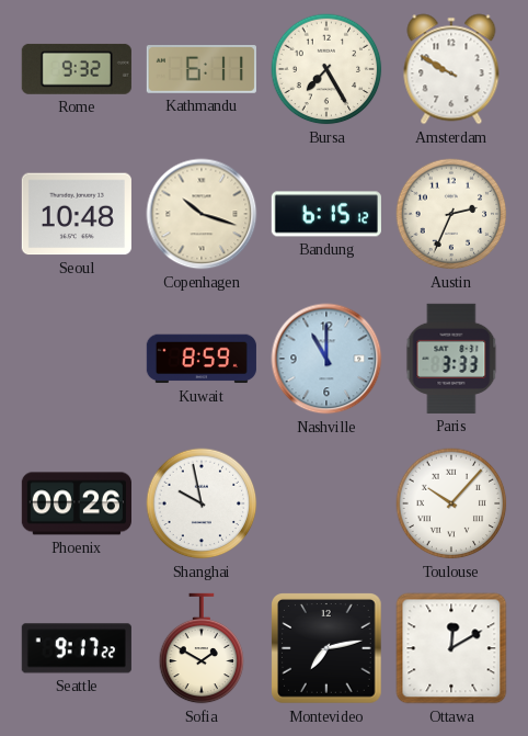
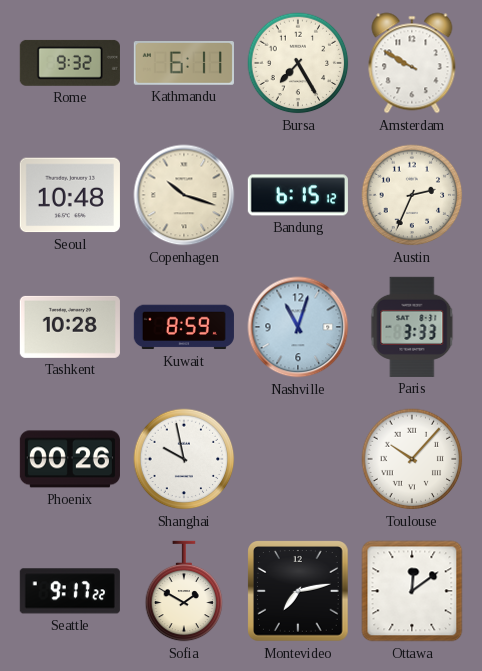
Tashkent: none -> 10:28
Nashville: 11:00 -> 11:03
Ottawa: 12:10 -> 12:09
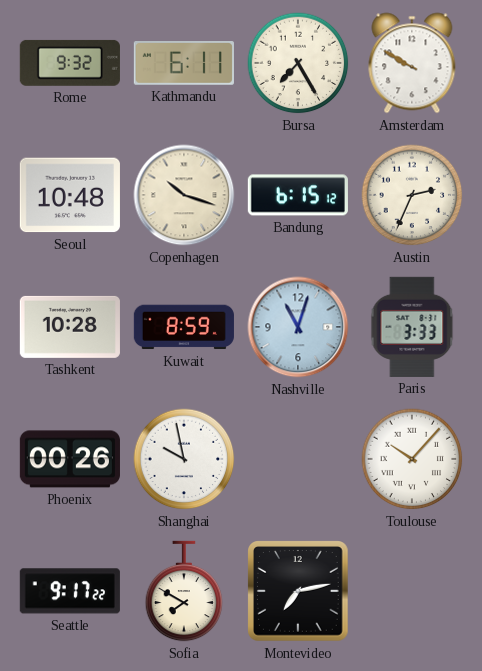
Sofia: 1:50 -> 7:50
Ottawa: 12:09 -> none
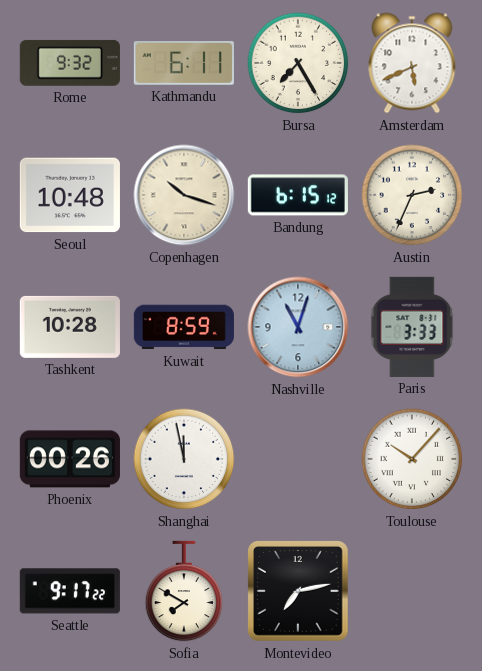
Amsterdam: 9:50 -> 5:41
Shanghai: 9:58 -> 11:58
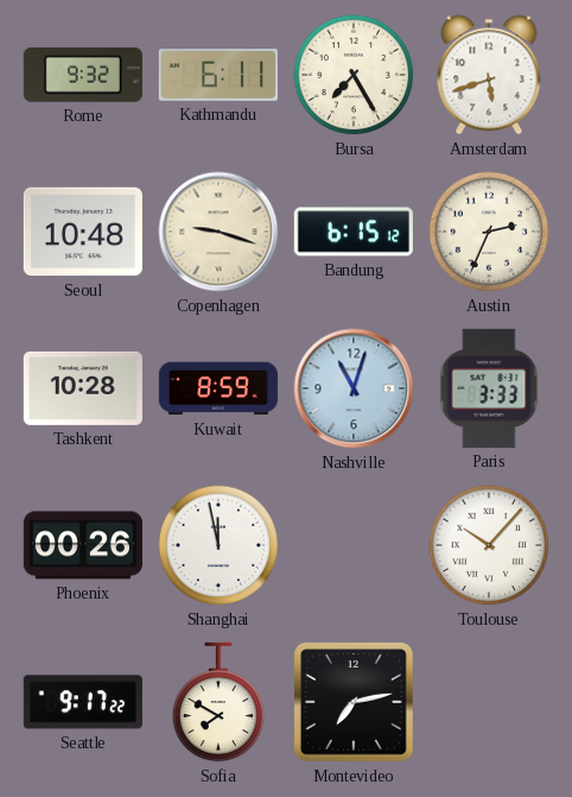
Amsterdam: 5:41 -> 5:42
Copenhagen: 10:18 -> 9:18
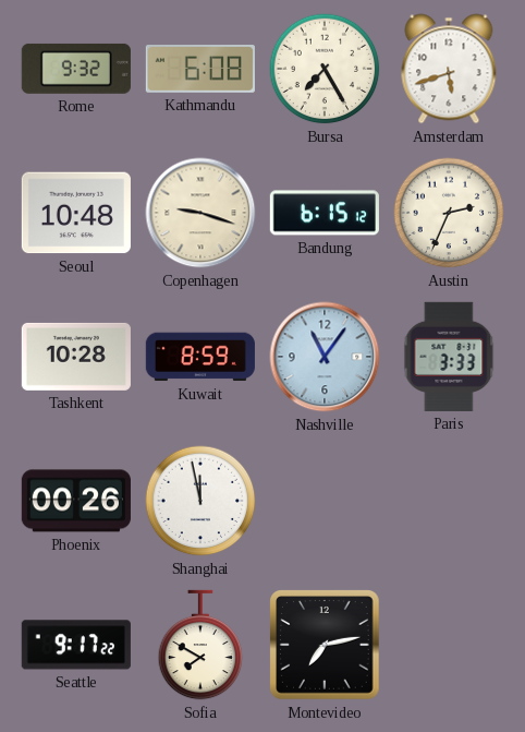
Kathmandu: 6:11 -> 6:08
Nashville: 11:03 -> 11:06
Toulouse: 10:07 -> none
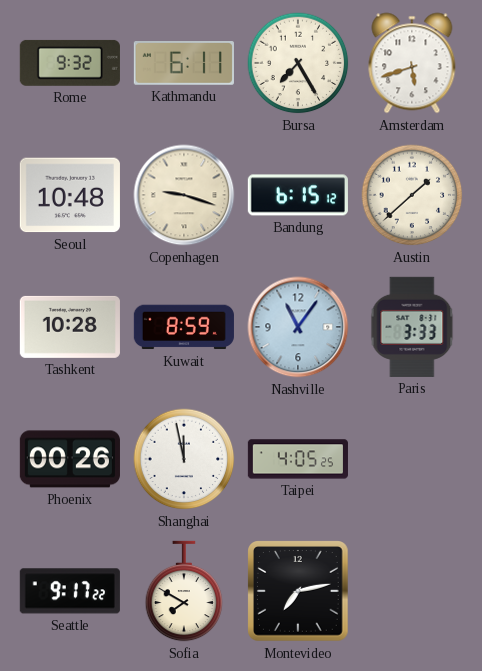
Kathmandu: 6:08 -> 6:11
Austin: 2:34 -> 1:38
Taipei: none -> 4:05
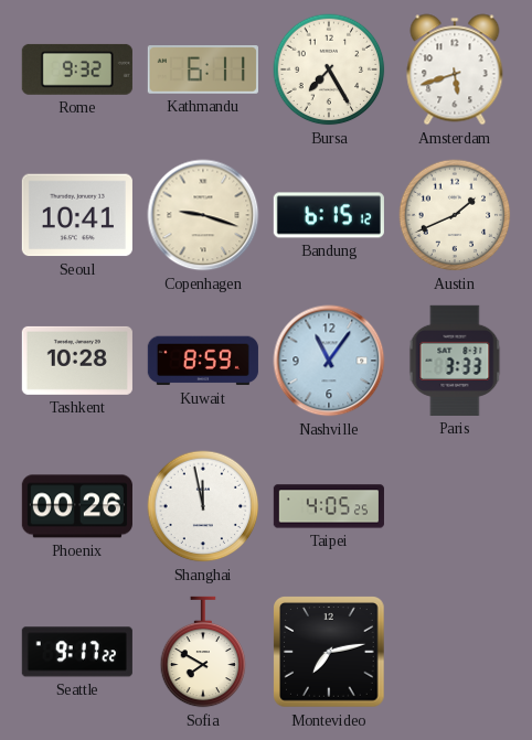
Seoul: 10:48 -> 10:41
Austin: 1:38 -> 1:41
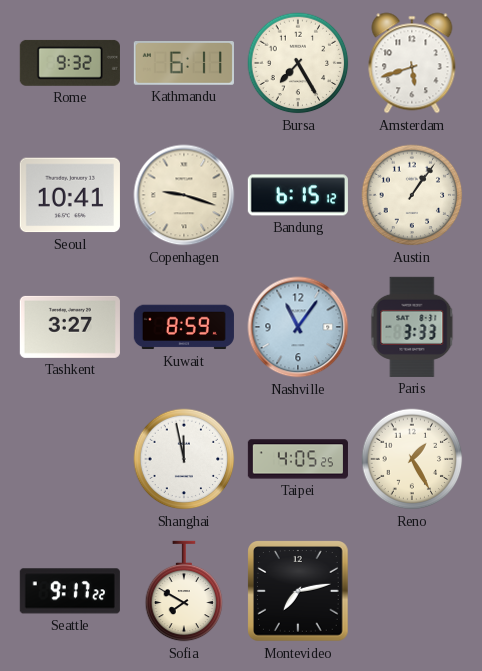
Austin: 1:41 -> 1:06
Tashkent: 10:28 -> 3:27
Phoenix: 00:26 -> none
Reno: none -> 1:25
